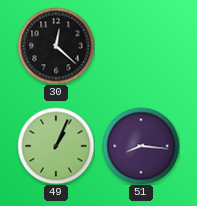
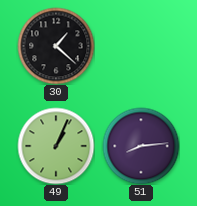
30: 12:22 -> 1:22
51: 8:16 -> 8:14
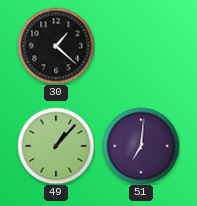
49: 1:04 -> 1:07
51: 8:14 -> 7:01
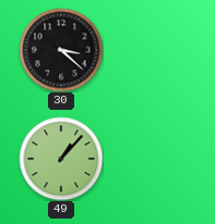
30: 1:22 -> 3:22
51: 7:01 -> none
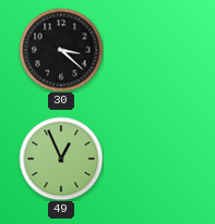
49: 1:07 -> 12:56
